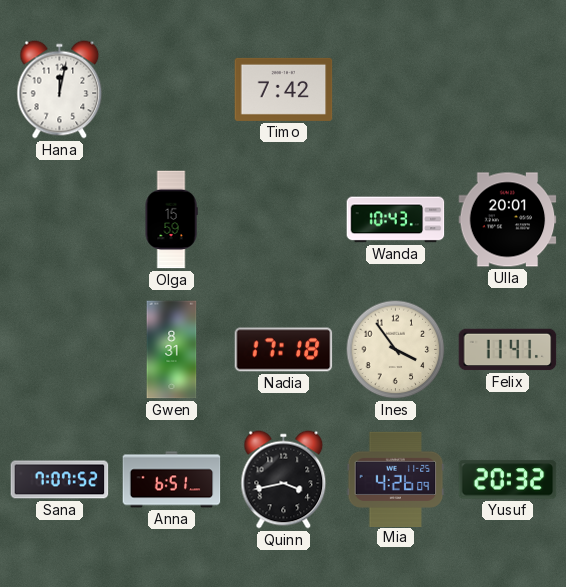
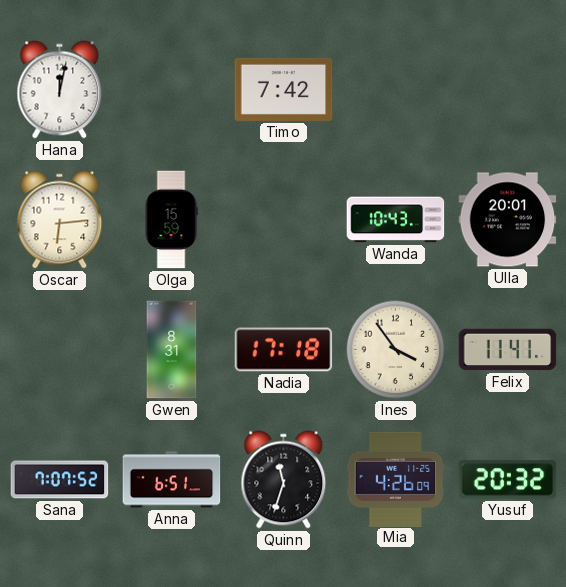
Oscar: none -> 6:14
Quinn: 3:43 -> 11:33
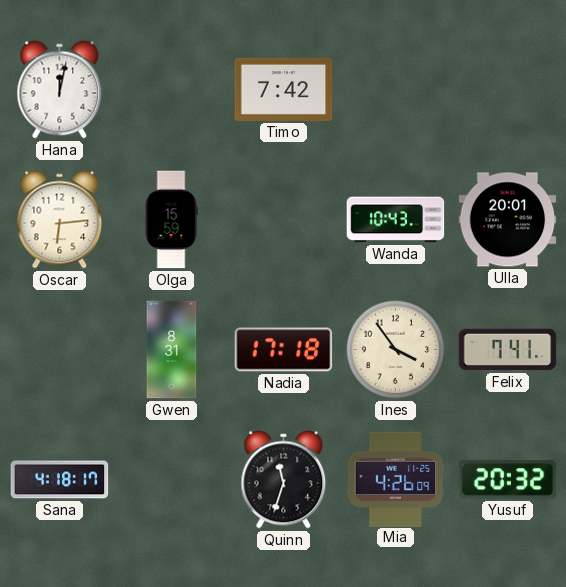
Felix: 11:41 -> 7:41
Sana: 7:07 -> 4:18
Anna: 6:51 -> none
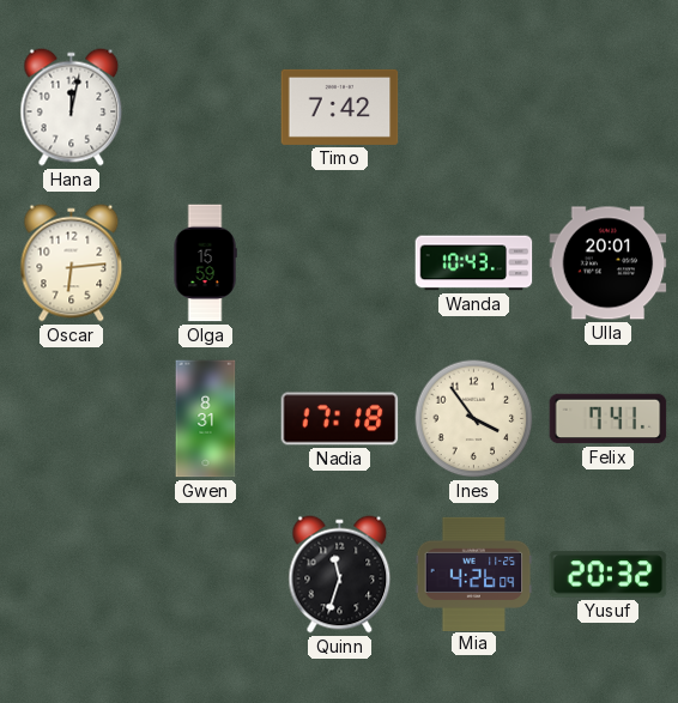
Sana: 4:18 -> none
